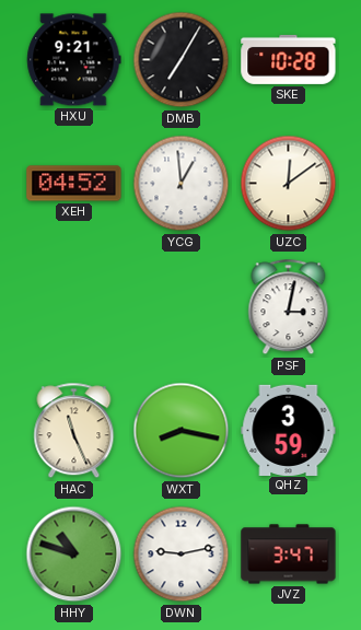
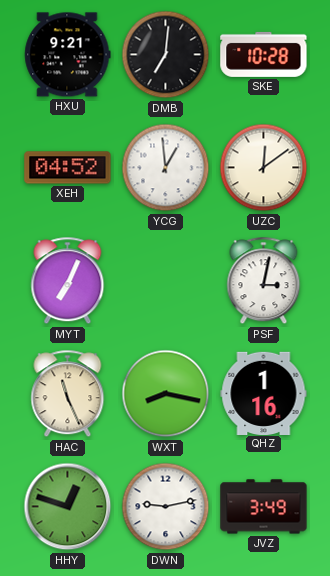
DMB: 7:05 -> 7:01
MYT: none -> 7:04
QHZ: 3:59 -> 1:16
HHY: 10:48 -> 12:48
JVZ: 3:47 -> 3:49
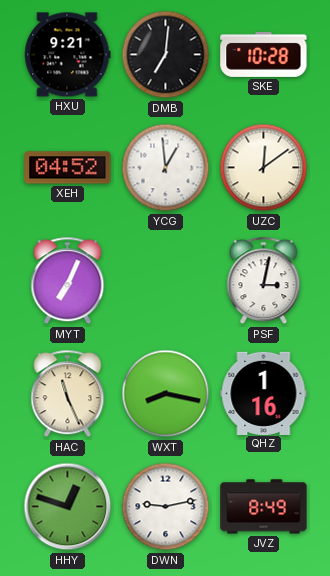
JVZ: 3:49 -> 8:49
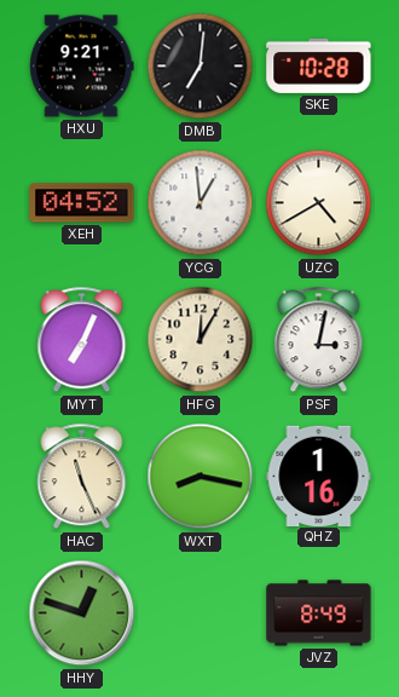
UZC: 12:09 -> 4:40
HFG: none -> 12:05
DWN: 9:13 -> none
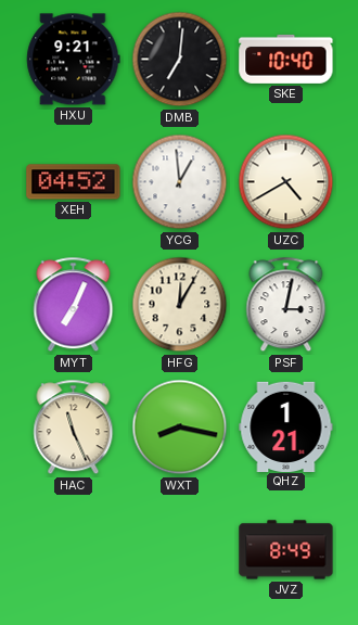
SKE: 10:28 -> 10:40
QHZ: 1:16 -> 1:21
HHY: 12:48 -> none
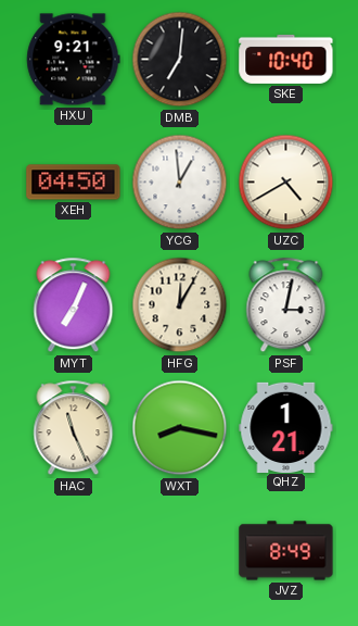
XEH: 04:52 -> 04:50
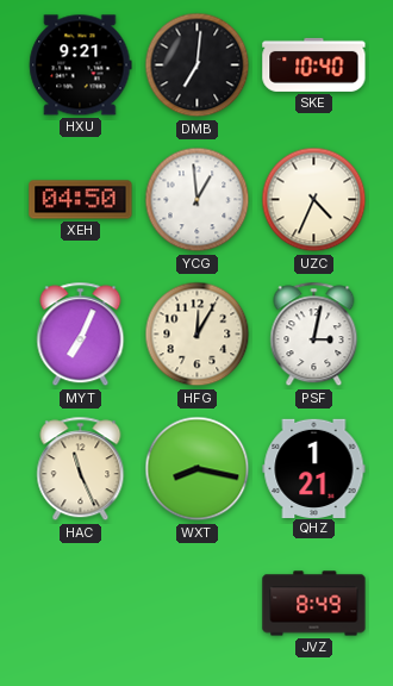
UZC: 4:40 -> 4:34
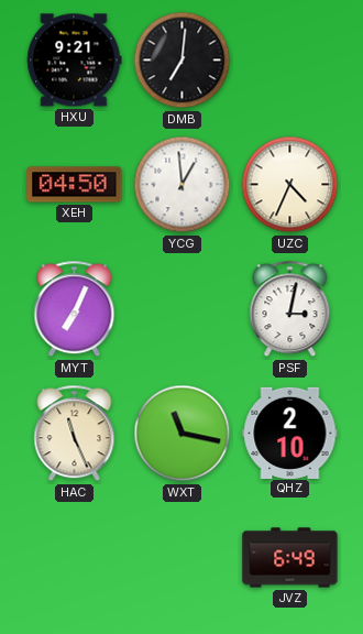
SKE: 10:40 -> none
HFG: 12:05 -> none
WXT: 8:17 -> 11:17
QHZ: 1:21 -> 2:10
JVZ: 8:49 -> 6:49
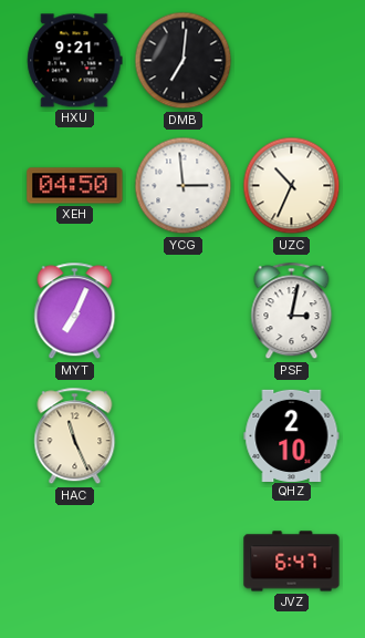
YCG: 12:59 -> 2:59
UZC: 4:34 -> 10:34
WXT: 11:17 -> none
JVZ: 6:49 -> 6:47
